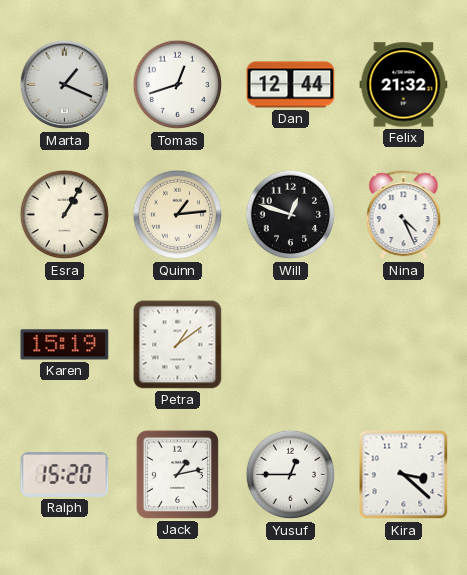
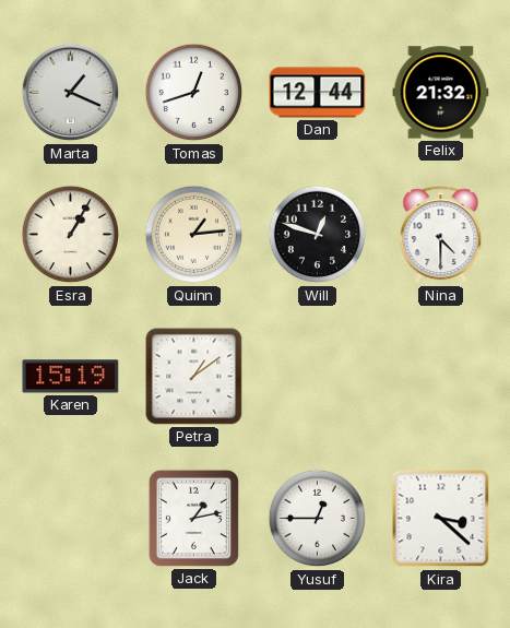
Nina: 4:26 -> 4:30
Ralph: 15:20 -> none
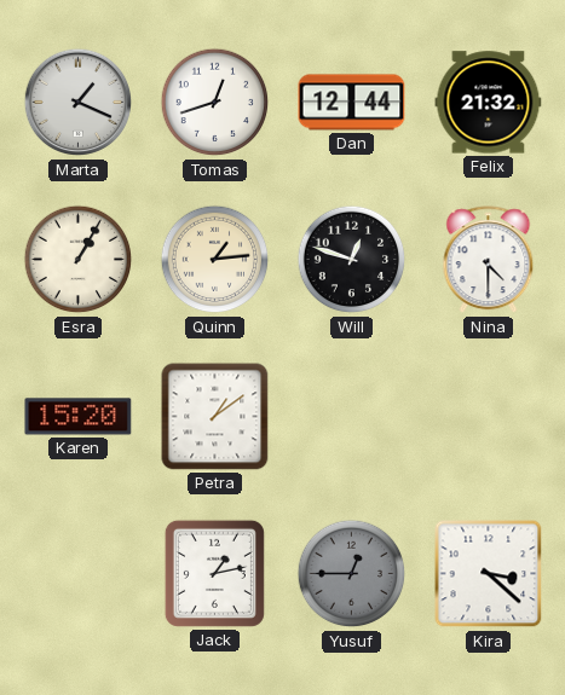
Karen: 15:19 -> 15:20
Yusuf dial: white -> grey
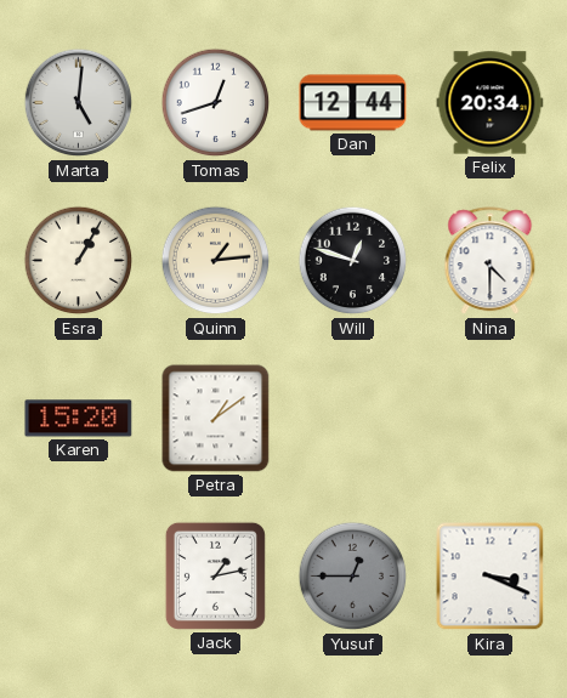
Marta: 1:19 -> 5:01
Felix: 21:32 -> 20:34
Kira: 3:22 -> 3:19
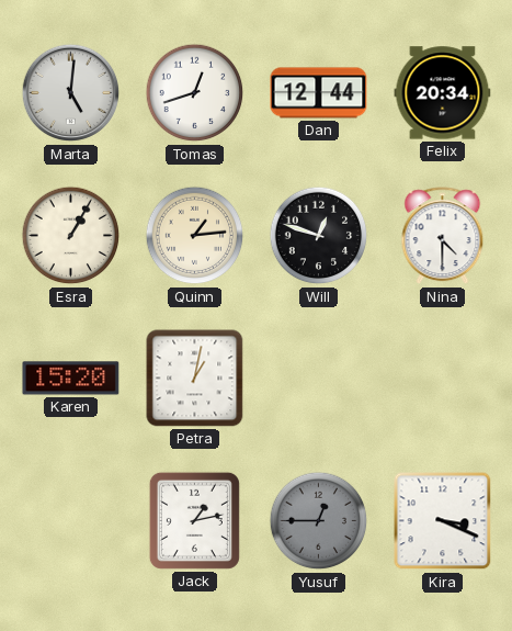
Petra: 1:09 -> 1:02
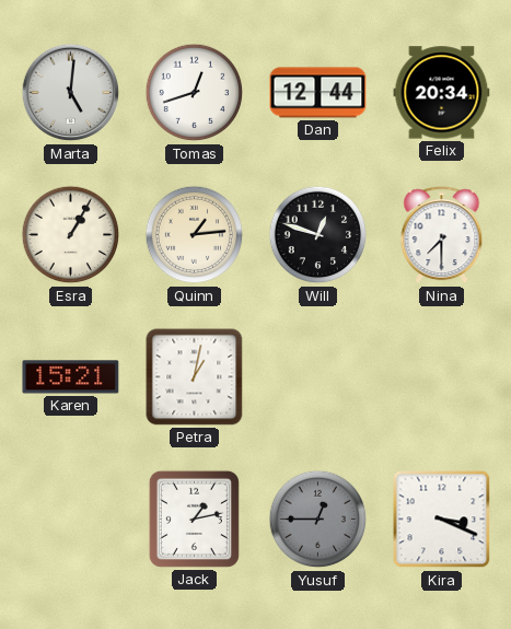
Nina: 4:30 -> 7:30
Karen: 15:20 -> 15:21
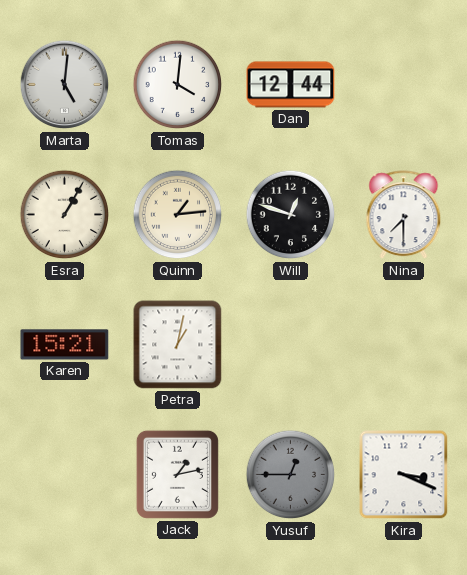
Tomas: 12:42 -> 4:01
Felix: 20:34 -> none
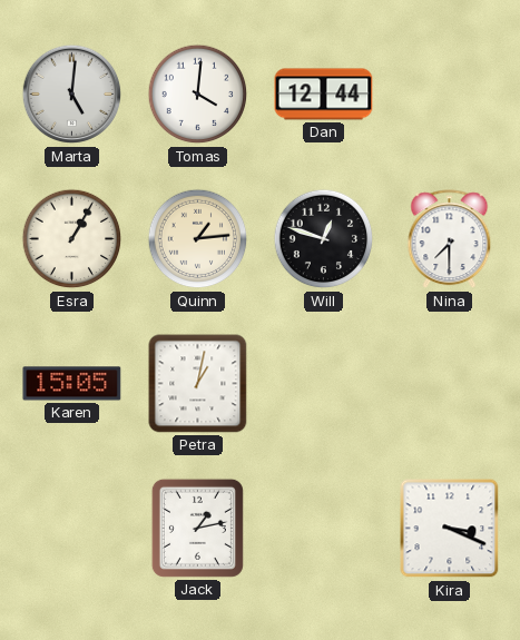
Karen: 15:21 -> 15:05
Yusuf: 12:45 -> none
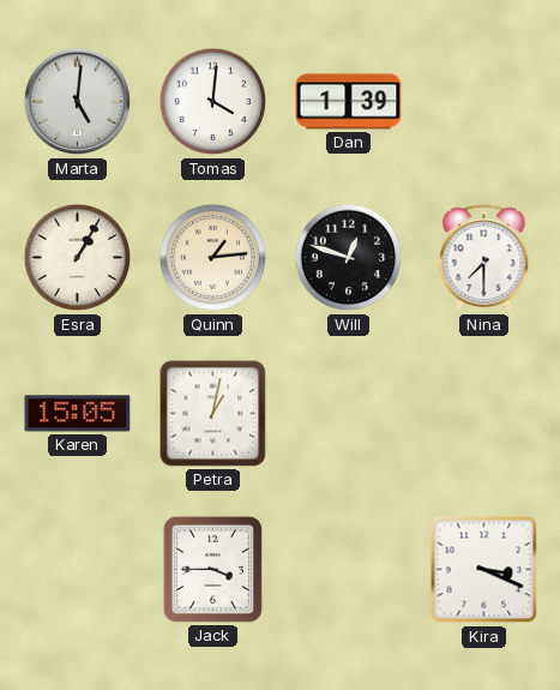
Dan: 12:44 -> 1:39
Jack: 1:13 -> 3:45
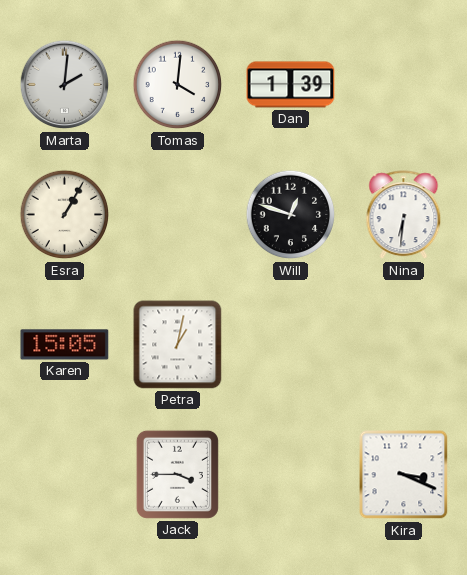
Marta: 5:01 -> 2:01
Quinn: 1:14 -> none
Nina: 7:30 -> 6:31
